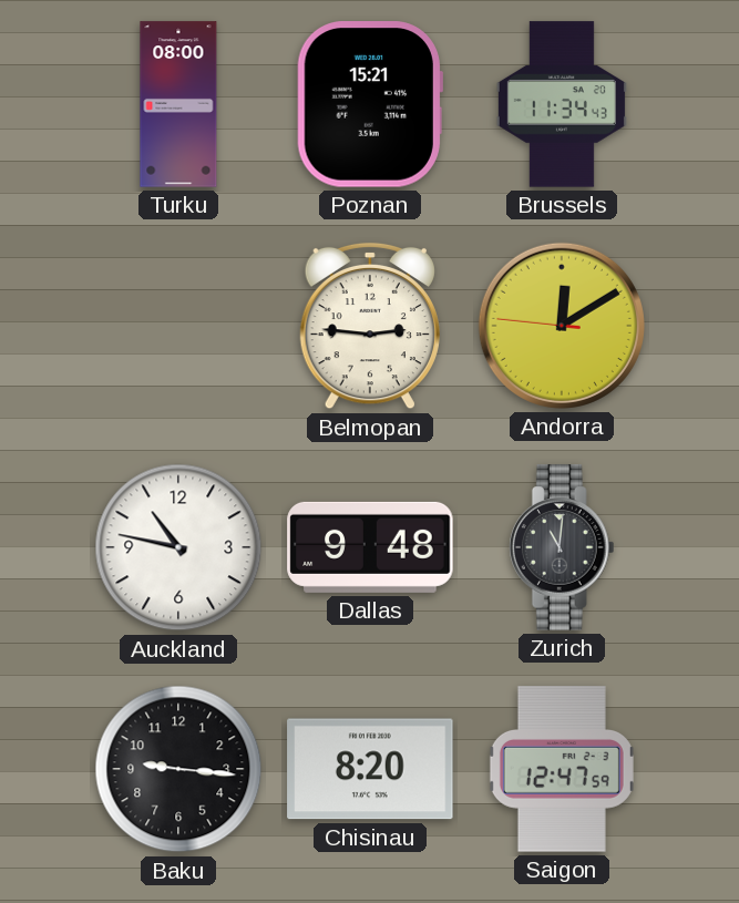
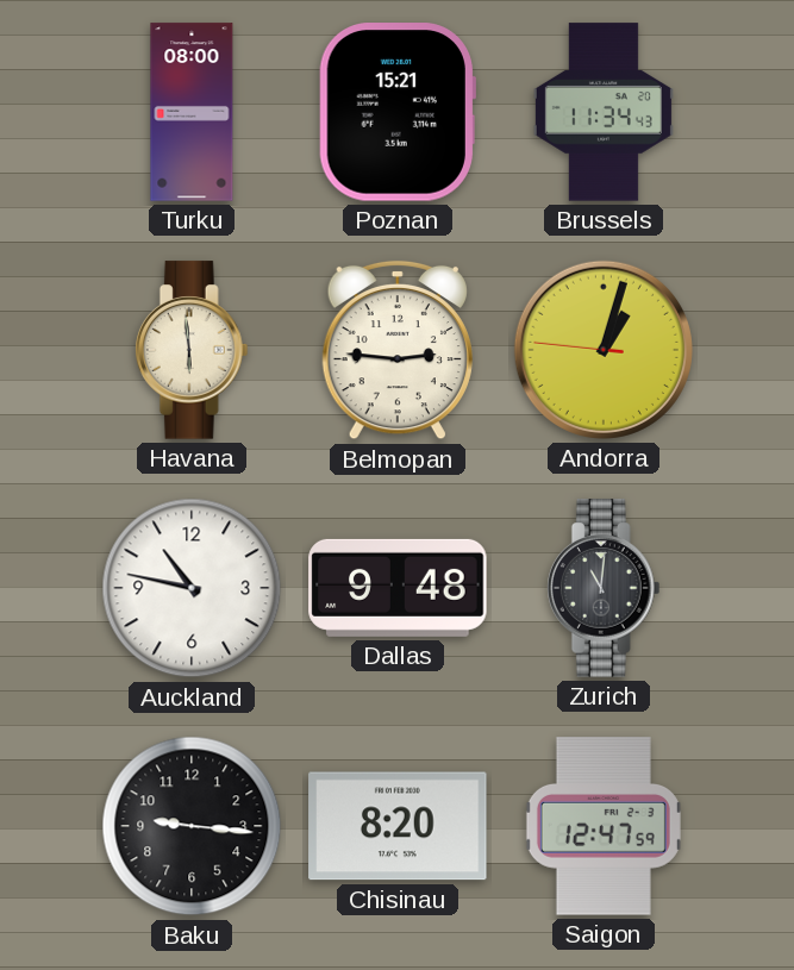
Havana: none -> 5:59
Andorra: 12:09 -> 1:02
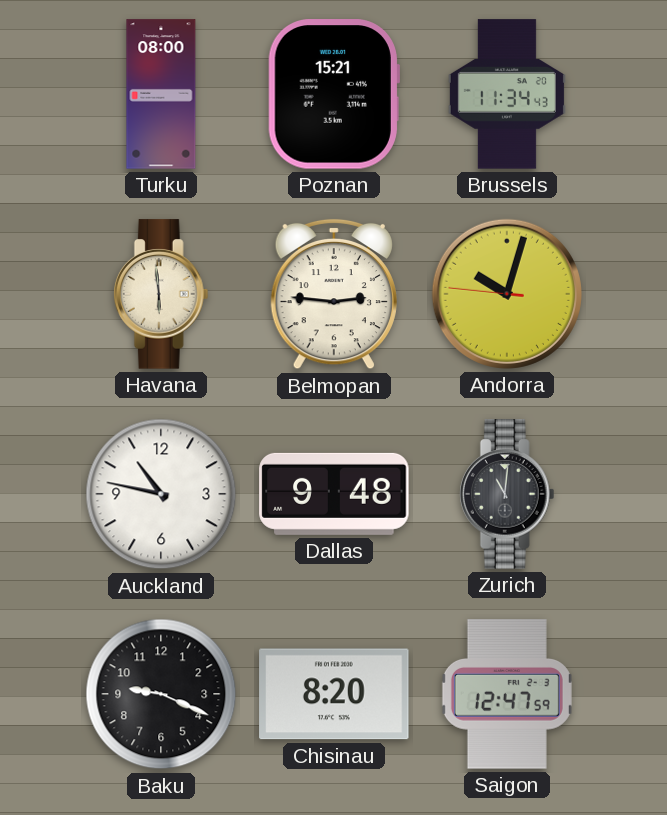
Andorra: 1:02 -> 10:02
Baku: 9:16 -> 9:19
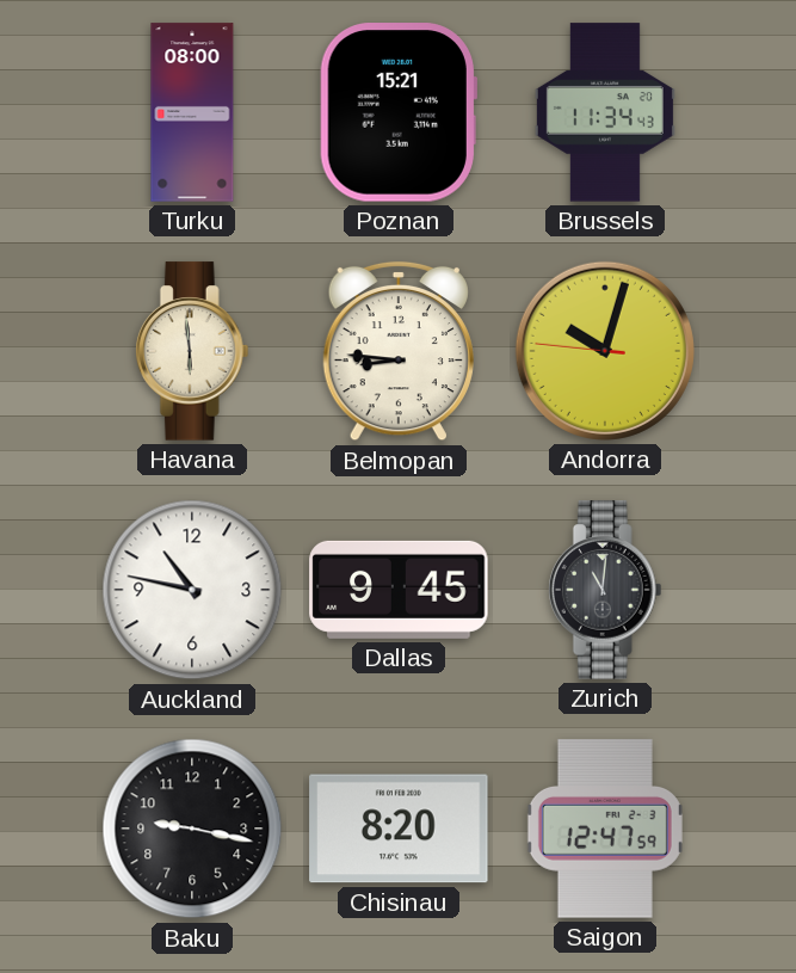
Belmopan: 2:46 -> 8:46
Dallas: 9:48 -> 9:45
Baku: 9:19 -> 9:17
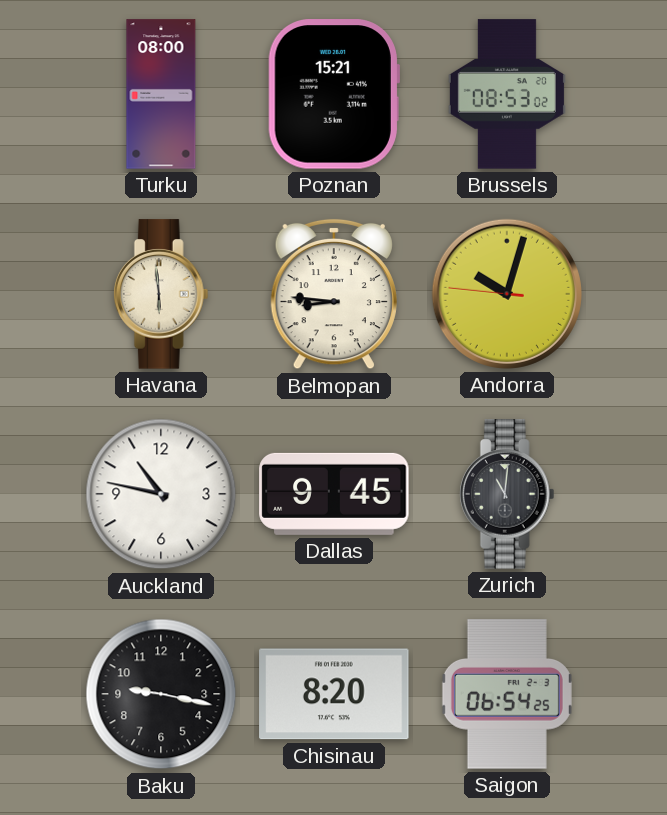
Brussels: 11:34 -> 08:53
Saigon: 12:47 -> 06:54
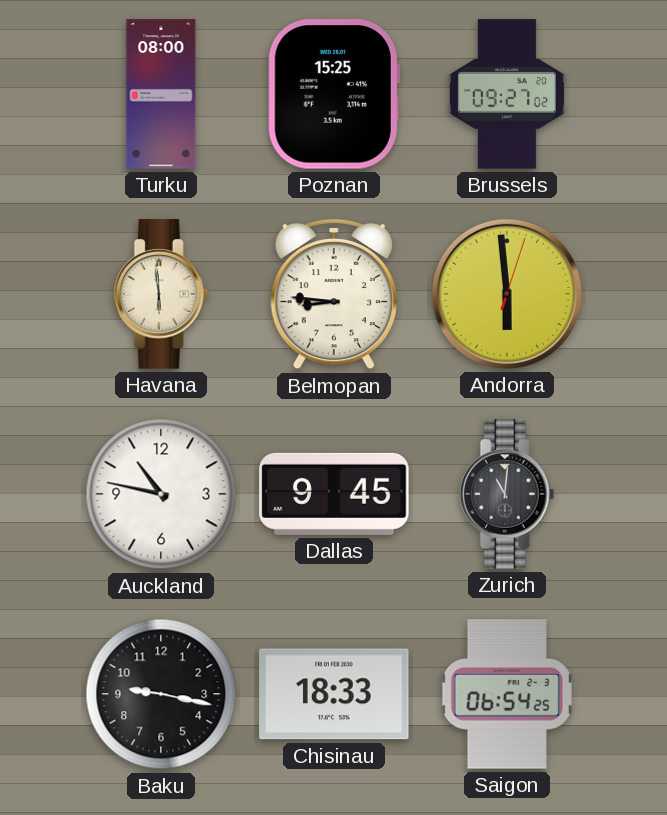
Poznan: 15:21 -> 15:25
Brussels: 08:53 -> 09:27
Andorra: 10:02 -> 5:59
Chisinau: 8:20 -> 18:33
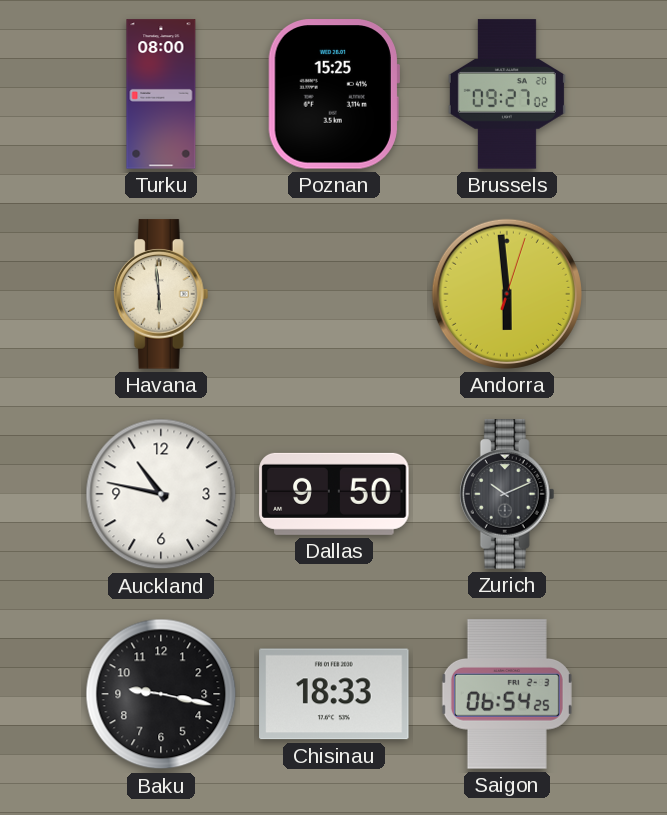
Belmopan: 8:46 -> none
Dallas: 9:45 -> 9:50
Zurich: 11:01 -> 10:11
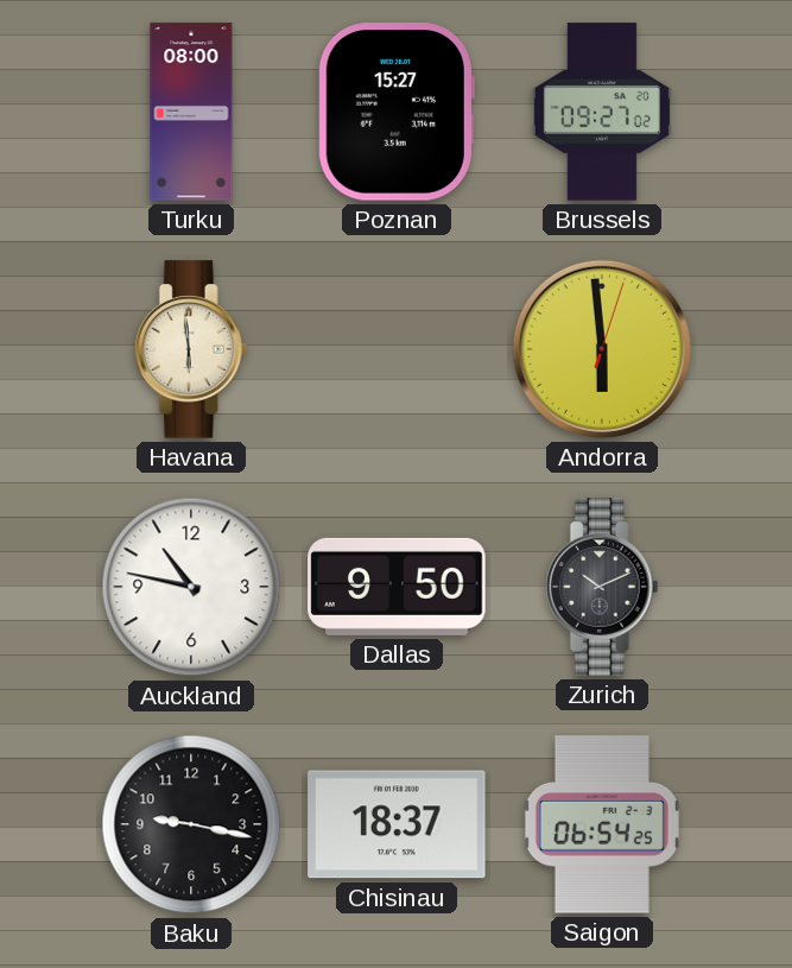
Poznan: 15:25 -> 15:27
Chisinau: 18:33 -> 18:37
